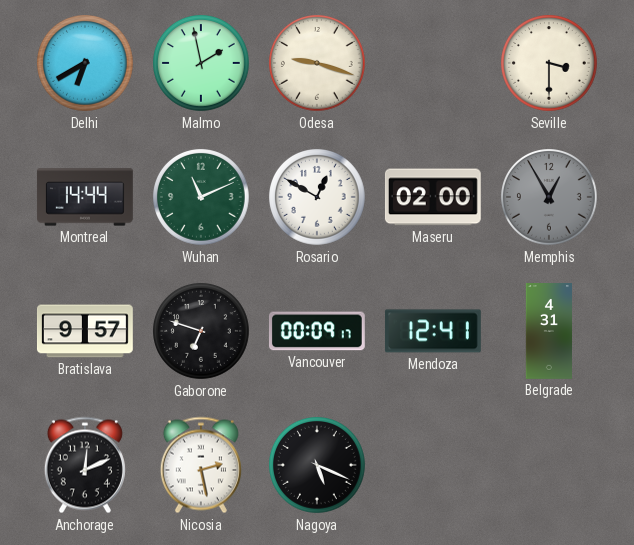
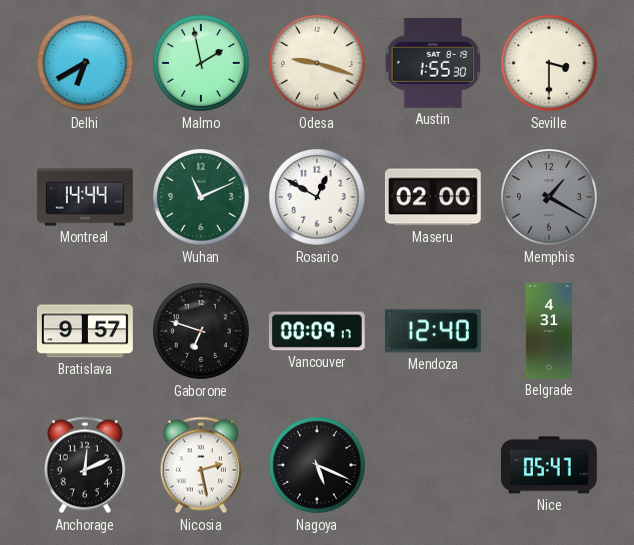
Austin: none -> 1:55
Memphis: 12:55 -> 1:20
Mendoza: 12:41 -> 12:40
Nice: none -> 05:47
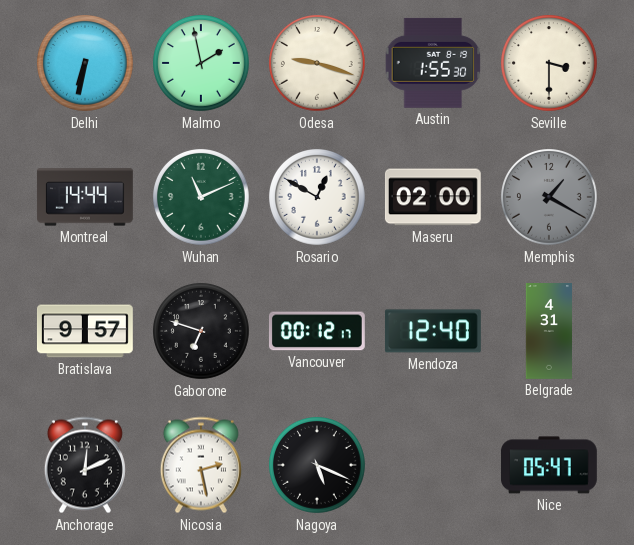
Delhi: 6:40 -> 6:32
Vancouver: 00:09 -> 00:12
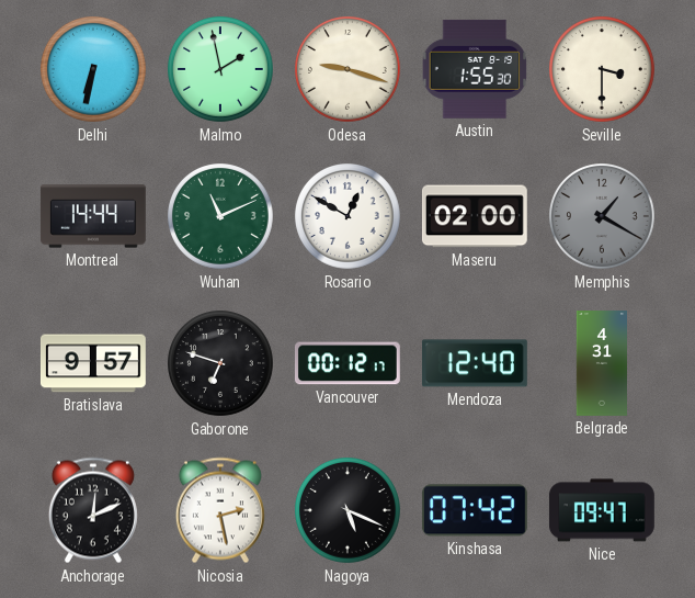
Kinshasa: none -> 07:42
Nice: 05:47 -> 09:47
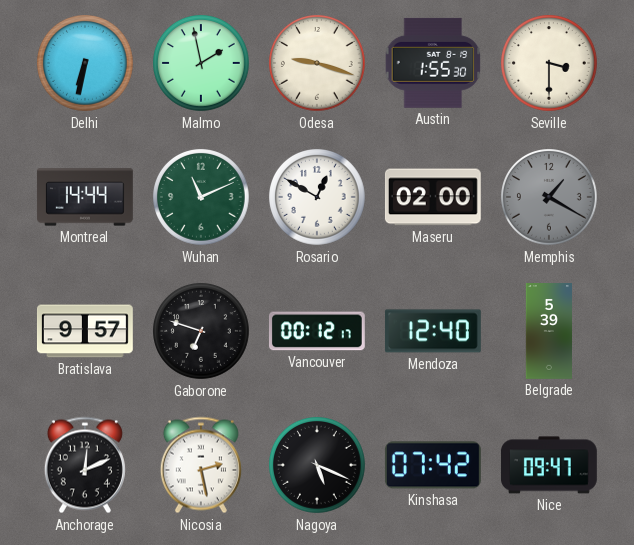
Belgrade: 4:31 -> 5:39
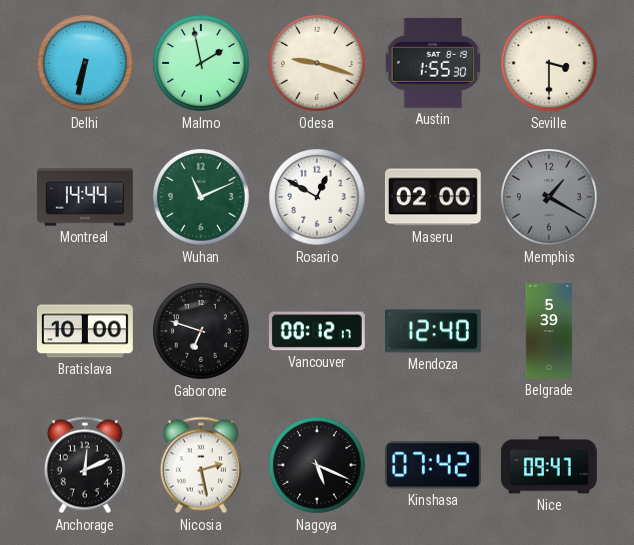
Bratislava: 9:57 -> 10:00
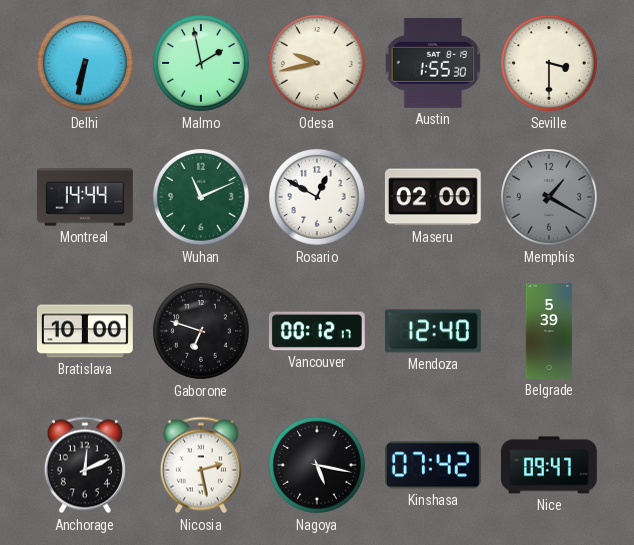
Odesa: 9:18 -> 9:43
Nagoya: 5:19 -> 5:17
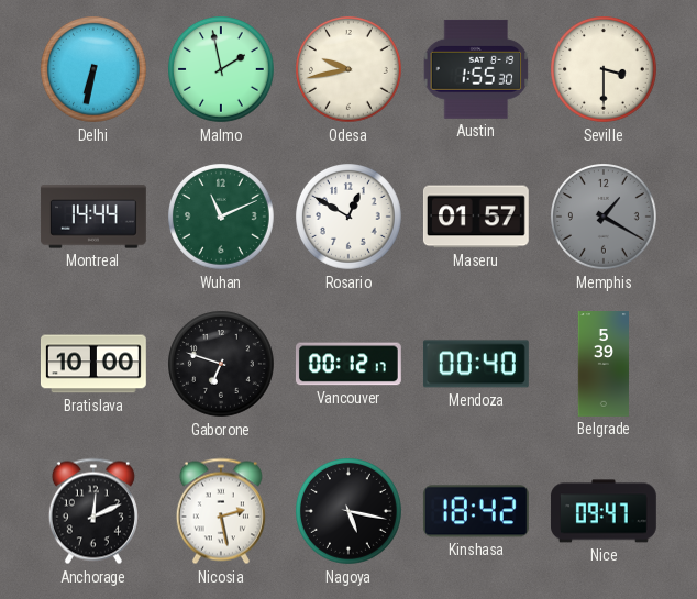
Maseru: 02:00 -> 01:57
Mendoza: 12:40 -> 00:40
Kinshasa: 07:42 -> 18:42
